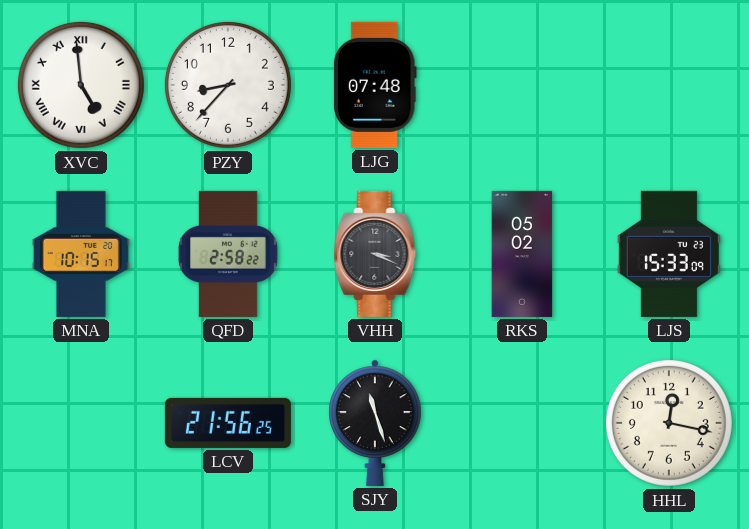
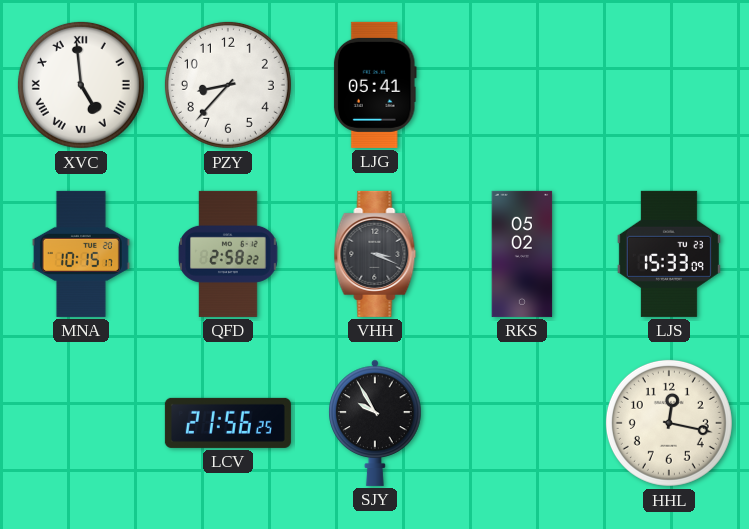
LJG: 07:48 -> 05:41
SJY: 11:27 -> 9:55
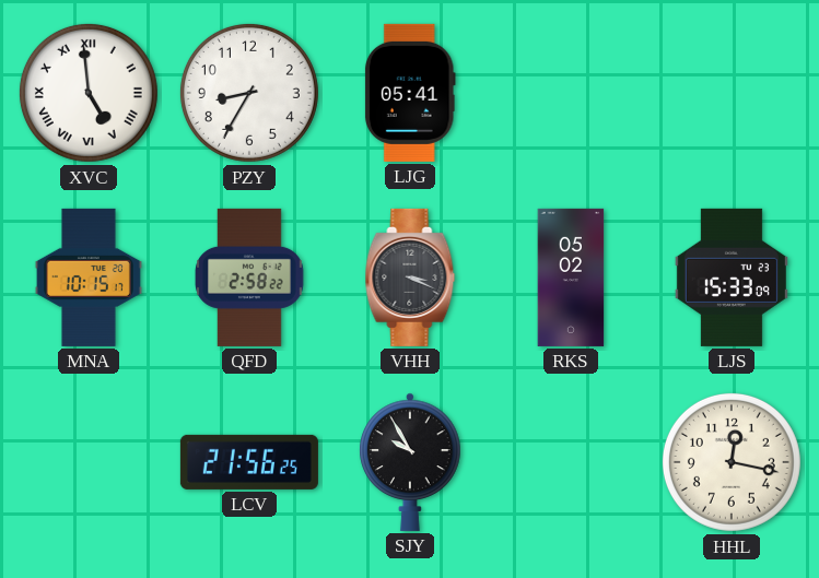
PZY: 8:37 -> 8:35
